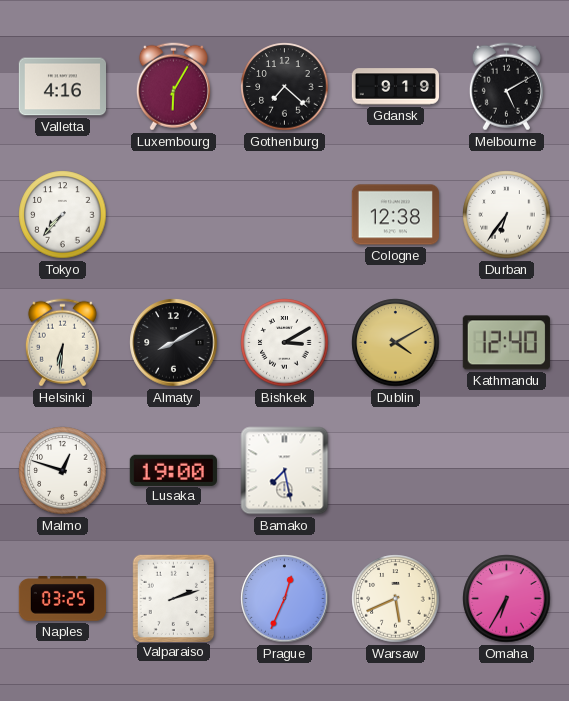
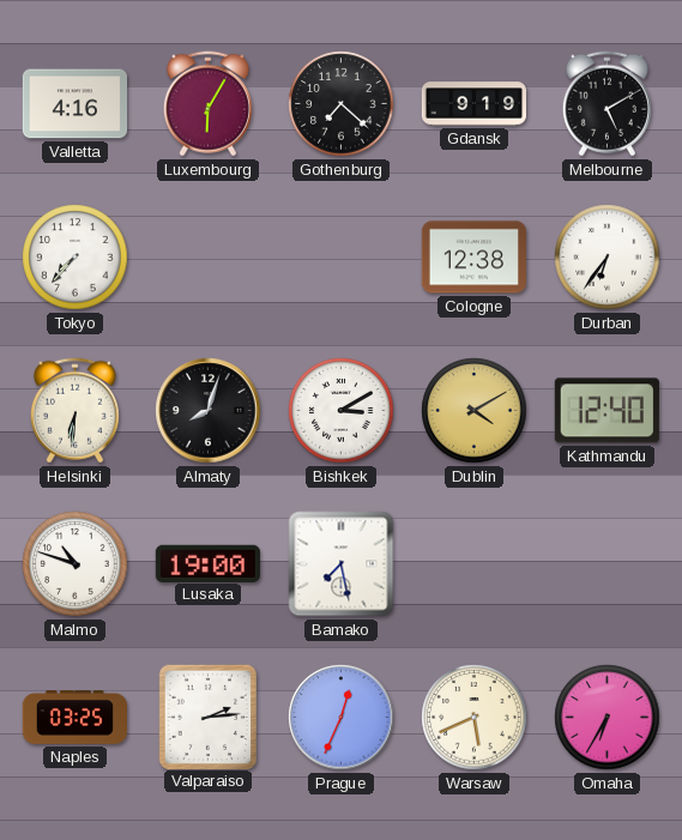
Almaty: 8:10 -> 8:03
Malmo: 12:48 -> 10:48
Valparaiso: 2:12 -> 2:14
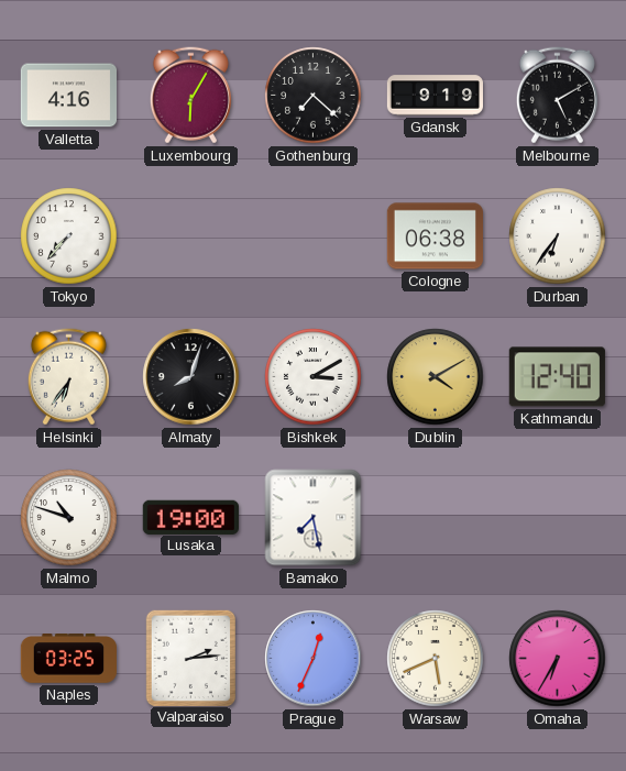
Cologne: 12:38 -> 06:38
Helsinki: 6:31 -> 6:36
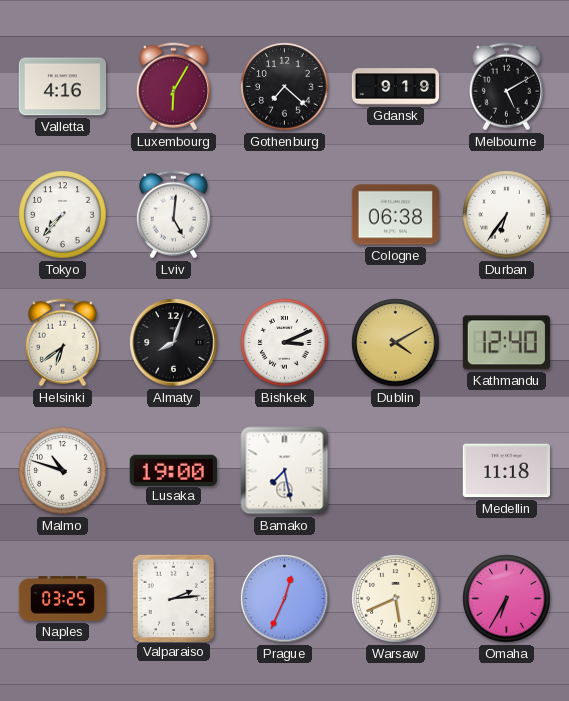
Lviv: none -> 5:01
Helsinki: 6:36 -> 6:39
Bishkek: 3:10 -> 3:11
Medellin: none -> 11:18
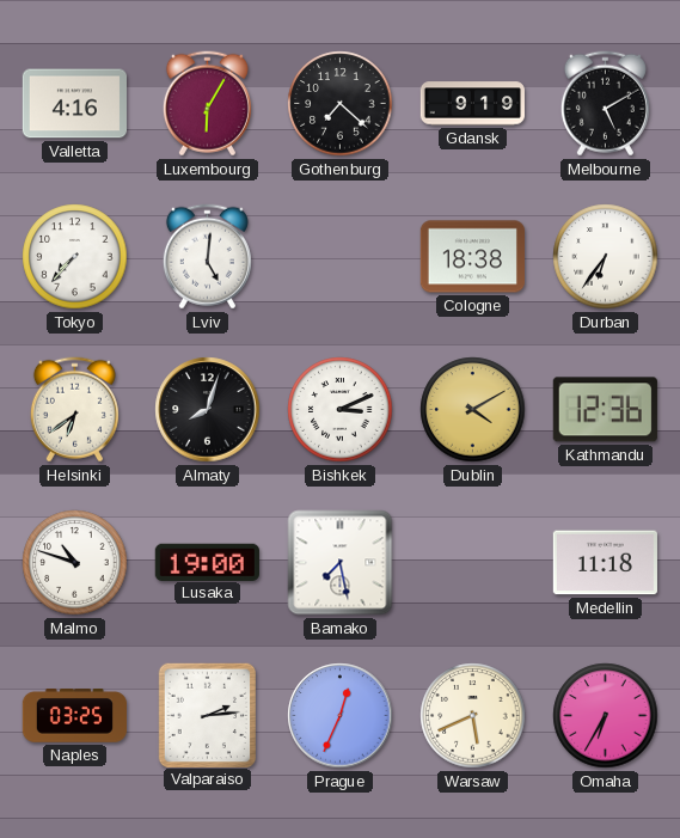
Cologne: 06:38 -> 18:38
Kathmandu: 12:40 -> 12:36
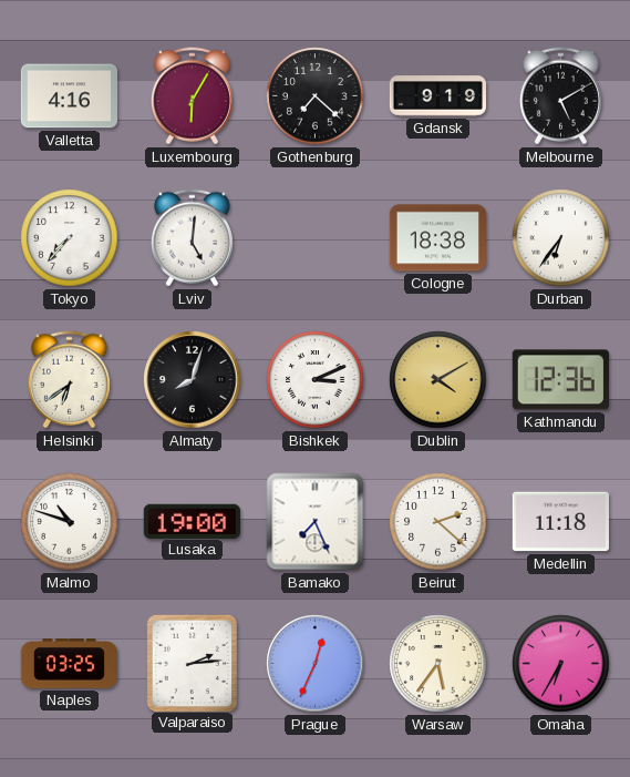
Bamako: 7:28 -> 7:26
Beirut: none -> 2:22
Warsaw: 5:41 -> 5:36
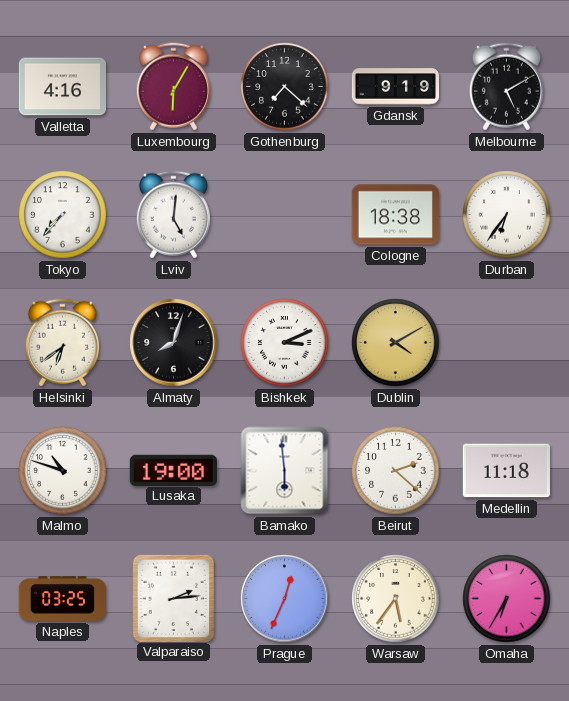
Kathmandu: 12:36 -> none
Bamako: 7:26 -> 5:59
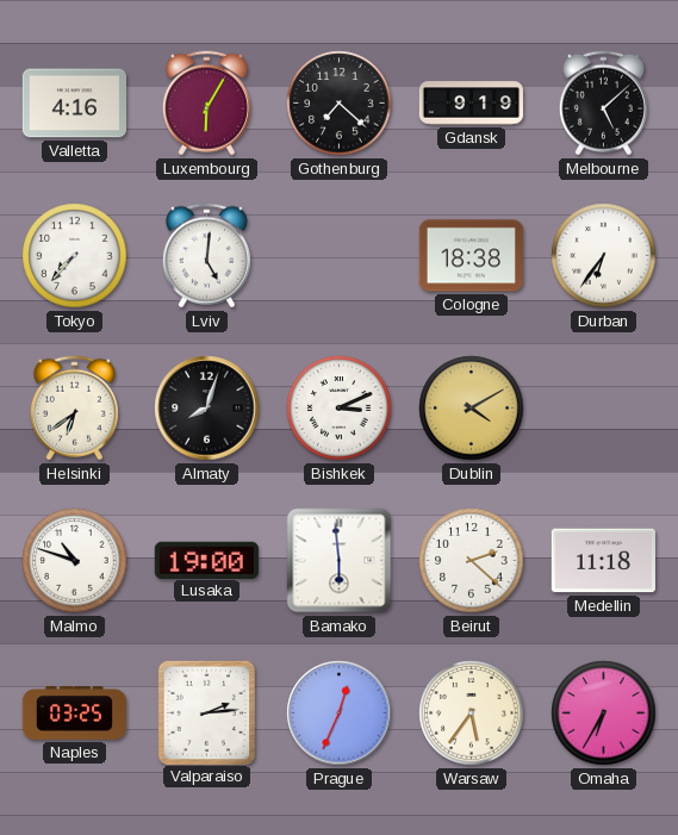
Melbourne: 5:10 -> 5:08
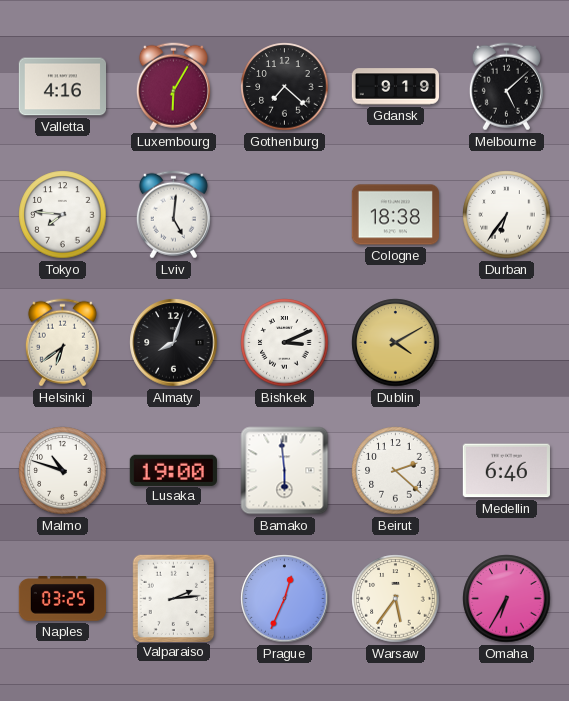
Tokyo: 7:37 -> 7:46
Medellin: 11:18 -> 6:46
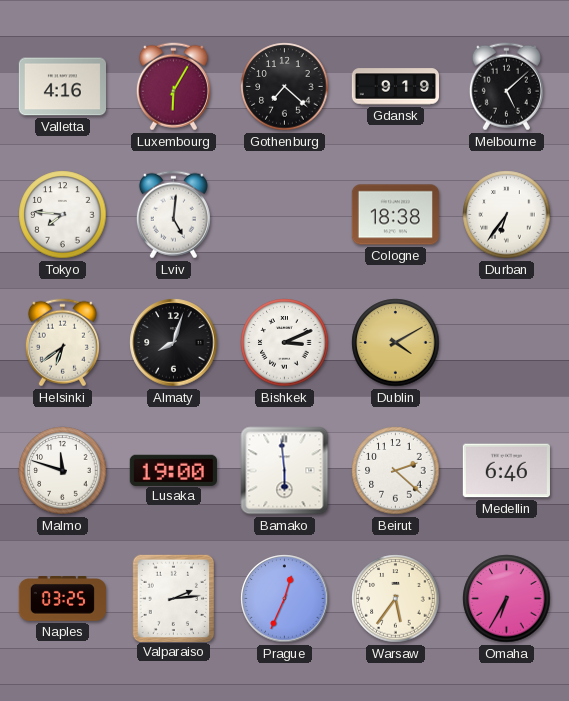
Malmo: 10:48 -> 11:48
